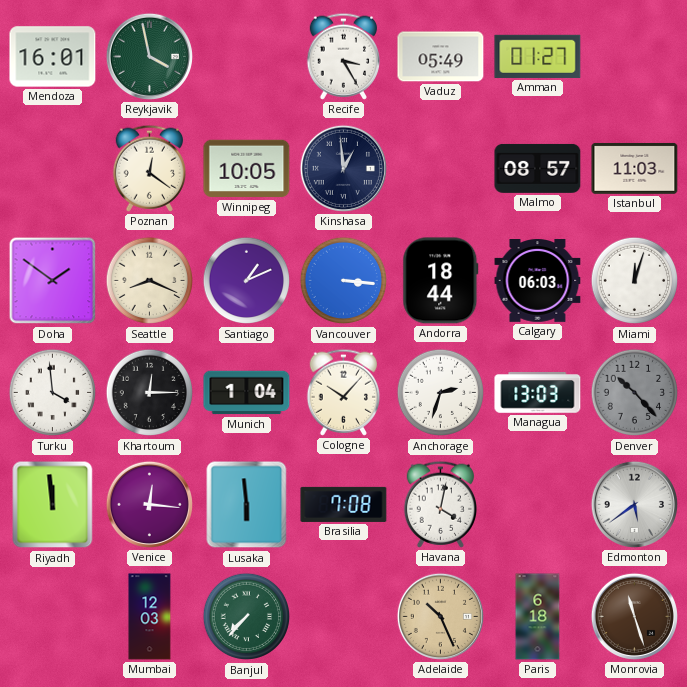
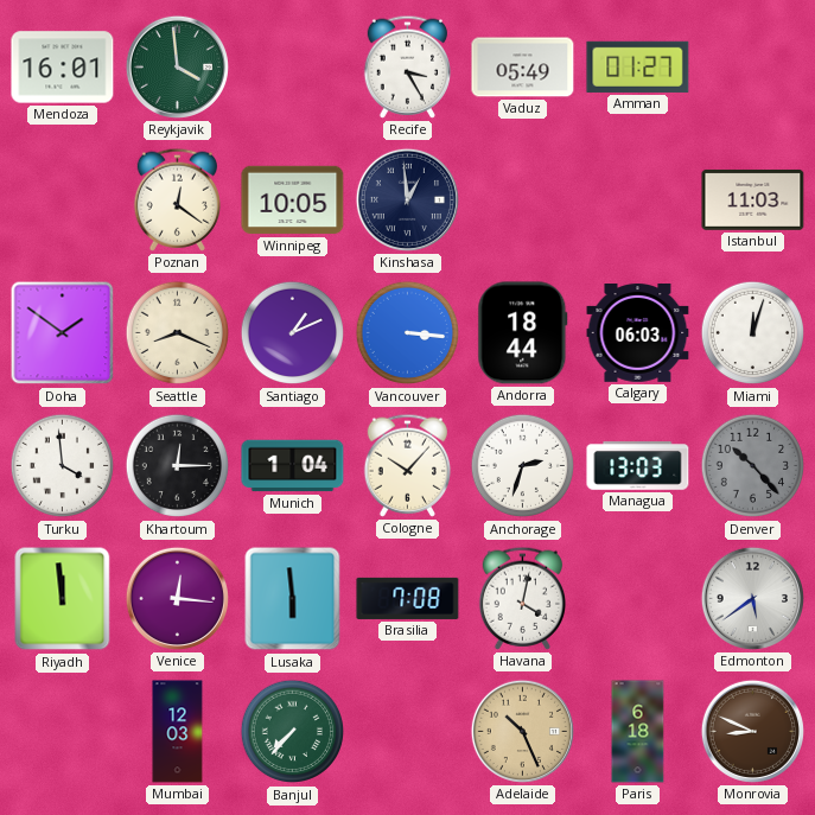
Reykjavik: 3:58 -> 3:59
Malmo: 08:57 -> none
Monrovia: 11:27 -> 8:49
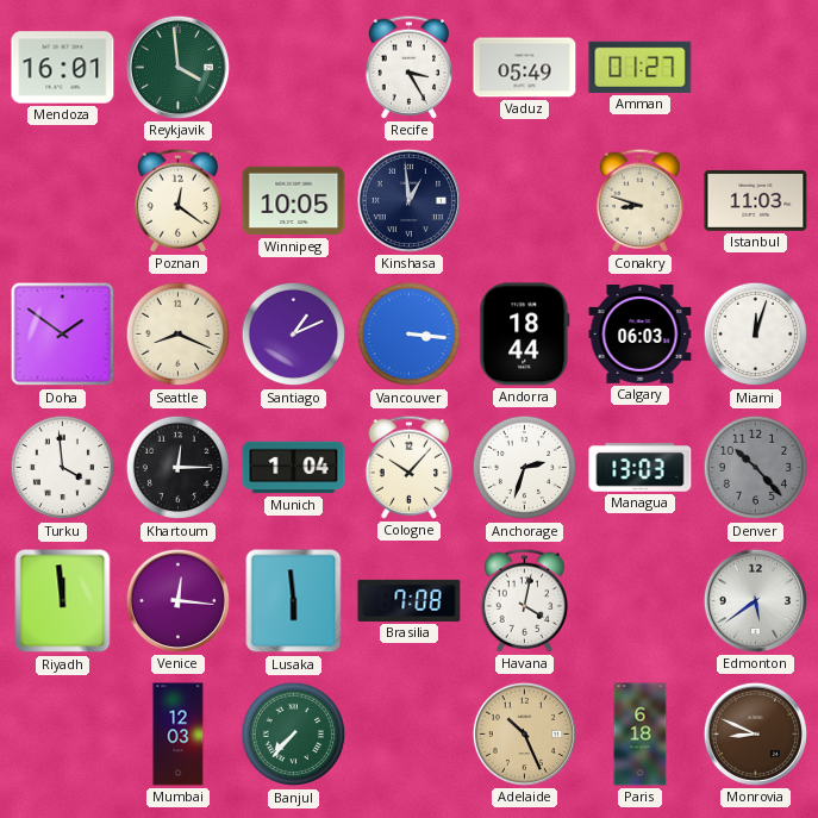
Conakry: none -> 8:48
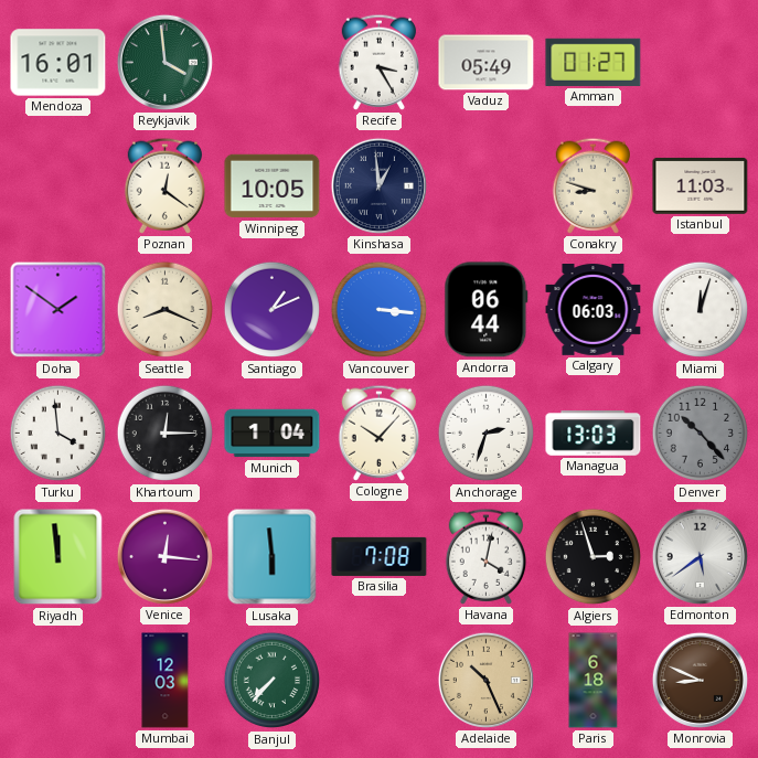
Andorra: 18:44 -> 06:44
Algiers: none -> 2:57
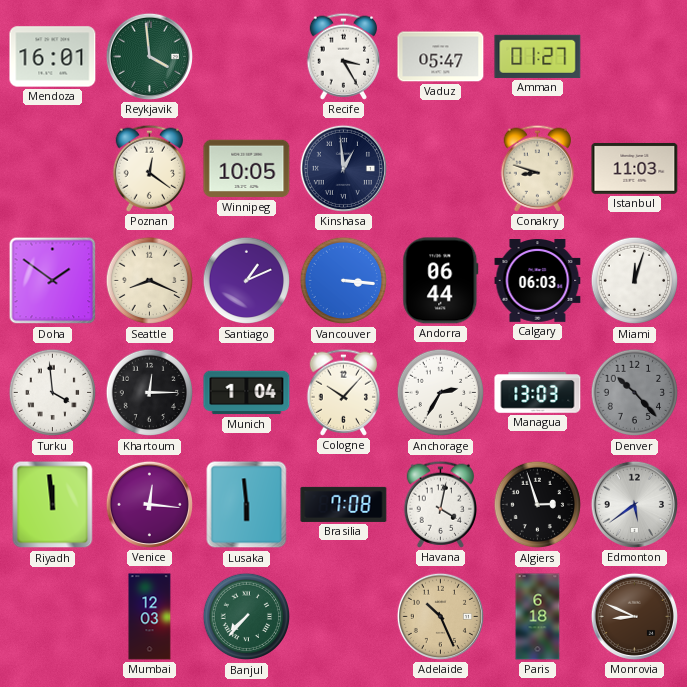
Vaduz: 05:49 -> 05:47
Anchorage: 2:33 -> 2:35
